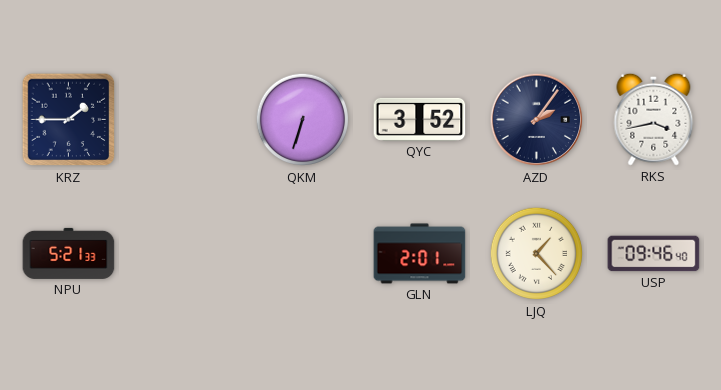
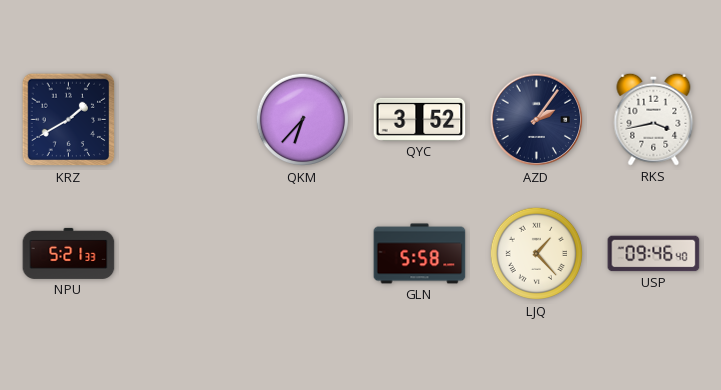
KRZ: 1:45 -> 1:40
QKM: 6:33 -> 6:37
GLN: 2:01 -> 5:58
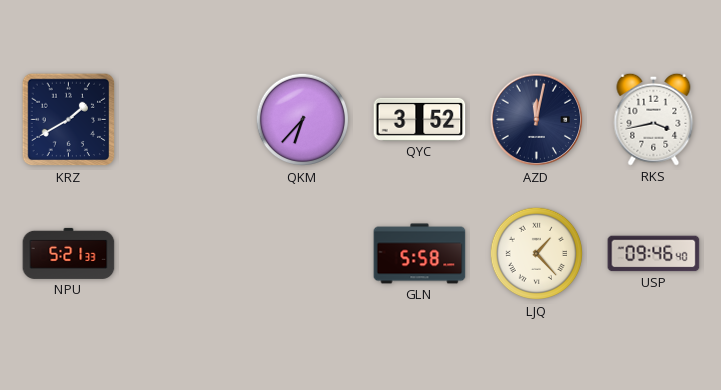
AZD: 2:06 -> 12:02
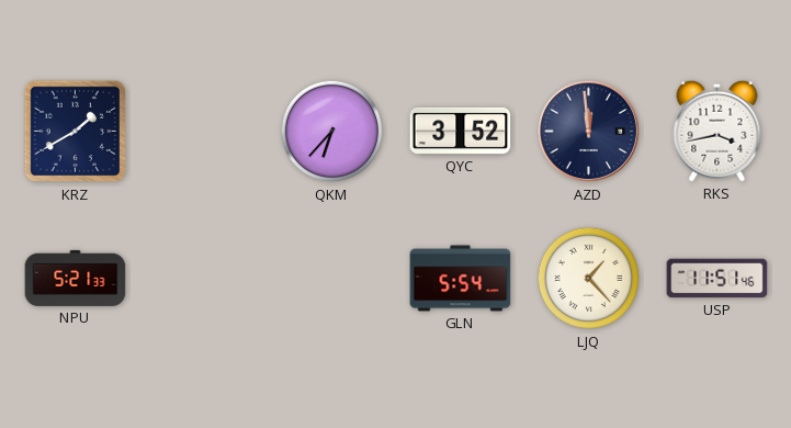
AZD: 12:02 -> 11:59
GLN: 5:58 -> 5:54
USP: 09:46 -> 11:51
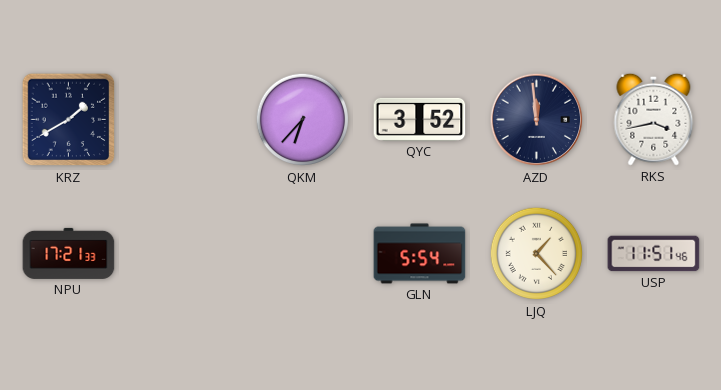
NPU: 5:21 -> 17:21
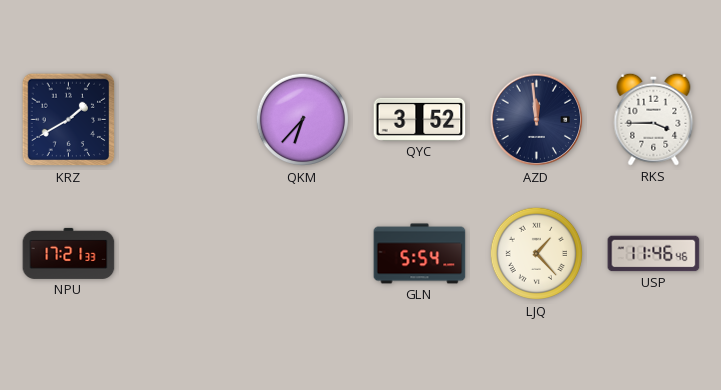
RKS: 3:43 -> 3:45
USP: 11:51 -> 11:46
